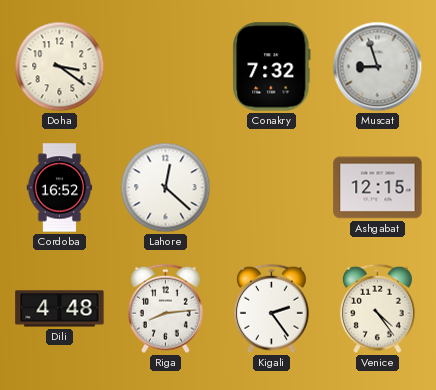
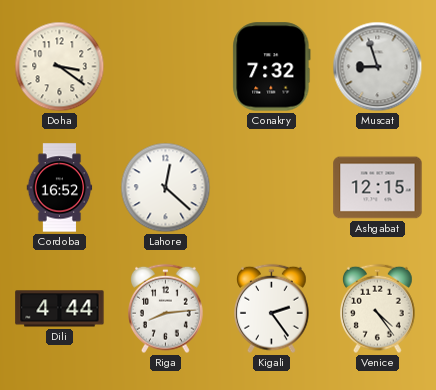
Dili: 4:48 -> 4:44
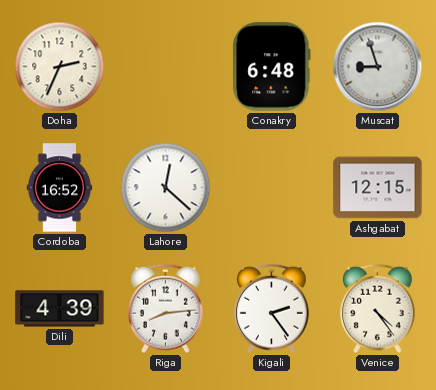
Doha: 3:21 -> 2:34
Conakry: 7:32 -> 6:48
Dili: 4:44 -> 4:39
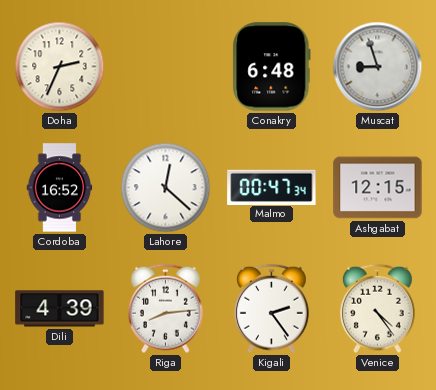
Malmo: none -> 00:47
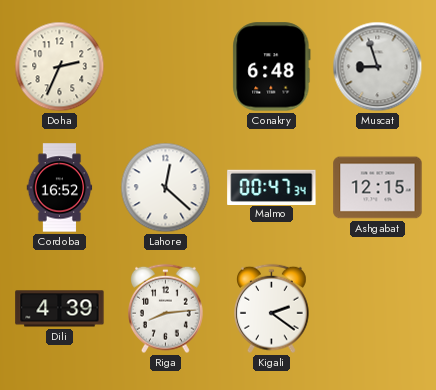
Kigali: 2:24 -> 2:21
Venice: 4:24 -> none
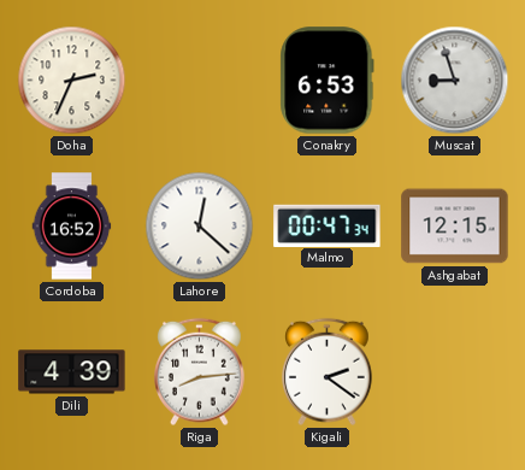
Conakry: 6:48 -> 6:53
